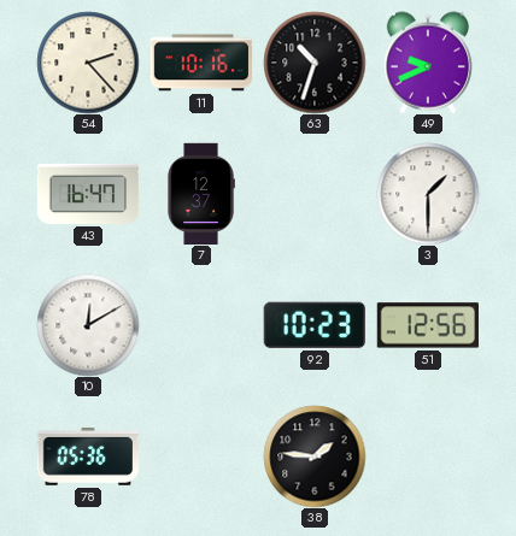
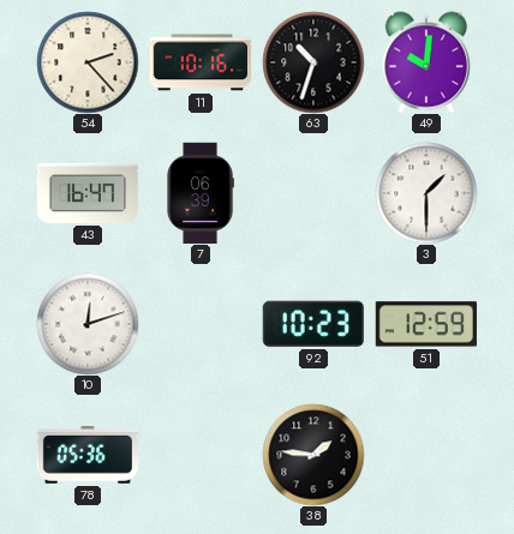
49: 9:41 -> 10:01
7: 12:37 -> 06:39
10: 12:10 -> 12:12
51: 12:56 -> 12:59
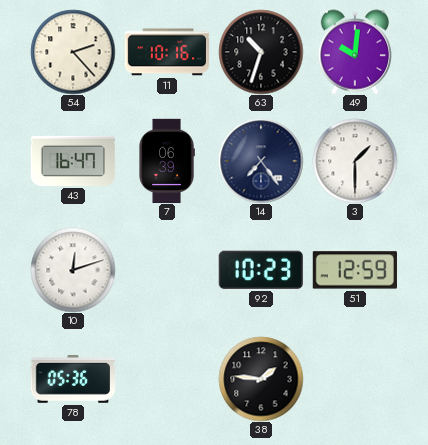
14: none -> 7:24
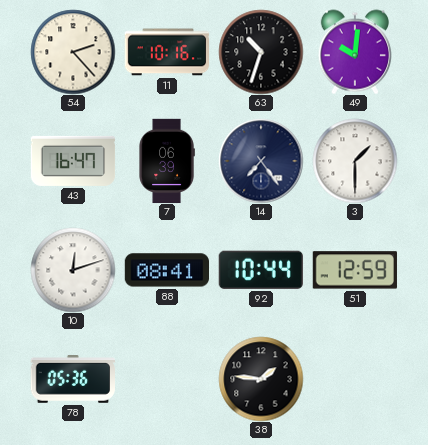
88: none -> 08:41
92: 10:23 -> 10:44
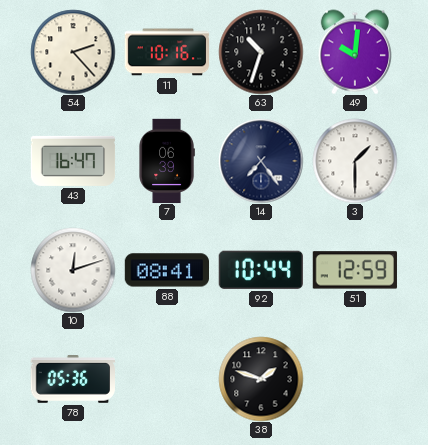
38: 1:46 -> 1:48
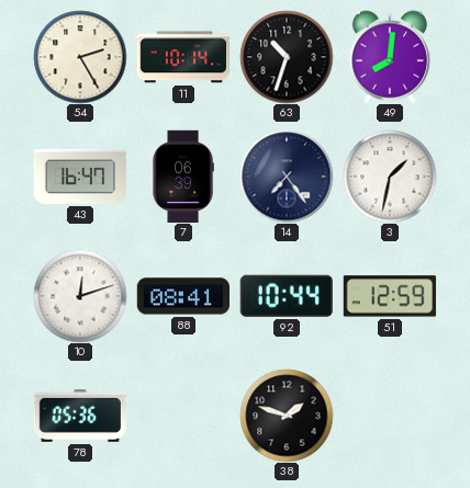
54: 2:23 -> 2:25
11: 10:16 -> 10:14
49: 10:01 -> 8:01
3: 1:30 -> 1:32
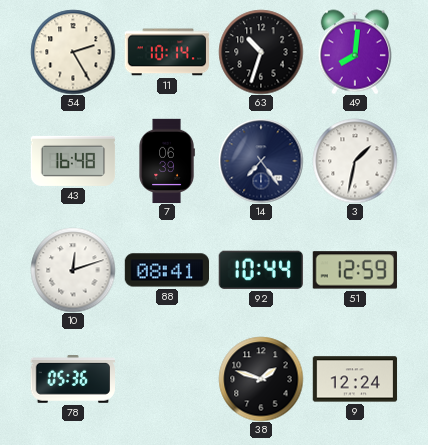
43: 16:47 -> 16:48
9: none -> 12:24
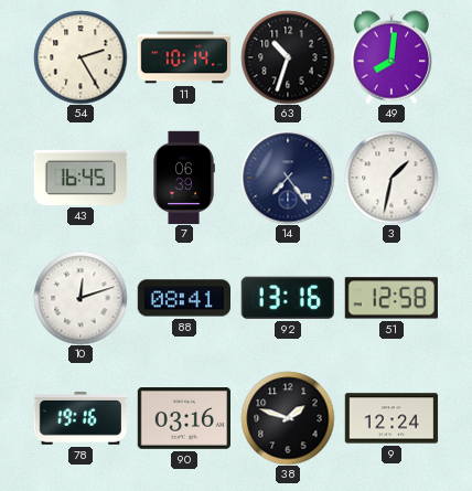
43: 16:48 -> 16:45
92: 10:44 -> 13:16
51: 12:59 -> 12:58
78: 05:36 -> 19:16
90: none -> 03:16
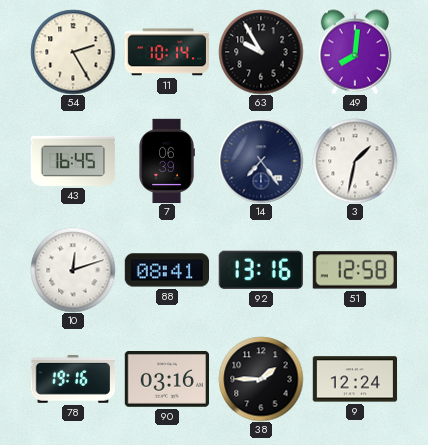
63: 10:33 -> 9:55
38: 1:48 -> 1:45
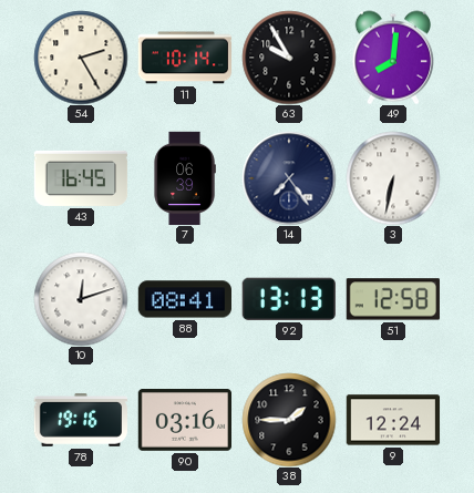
3: 1:32 -> 6:32
92: 13:16 -> 13:13
